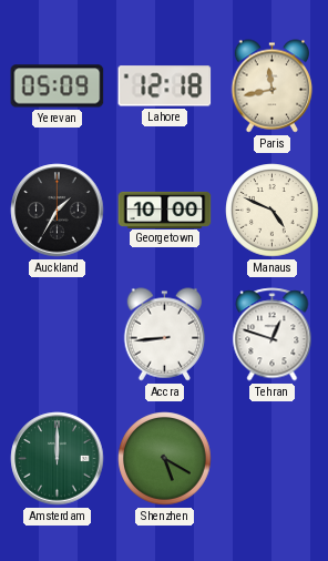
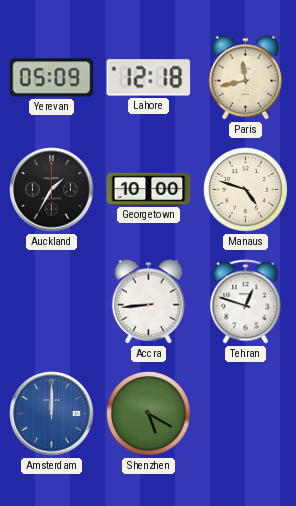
Manaus: 4:49 -> 4:48
Amsterdam dial: green -> blue
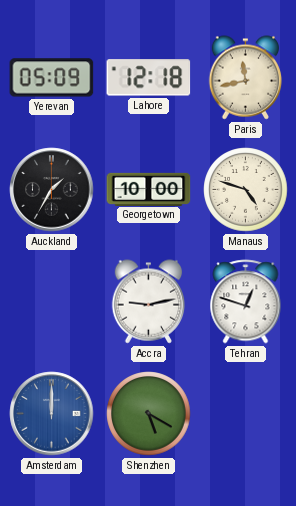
Accra: 8:44 -> 9:13
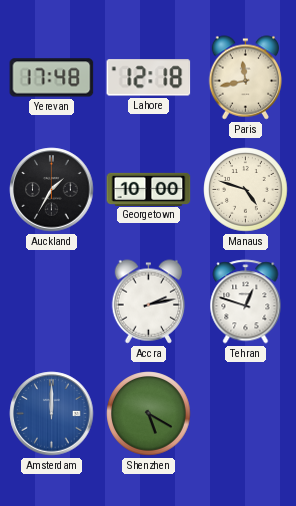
Yerevan: 05:09 -> 17:48
Accra: 9:13 -> 2:13
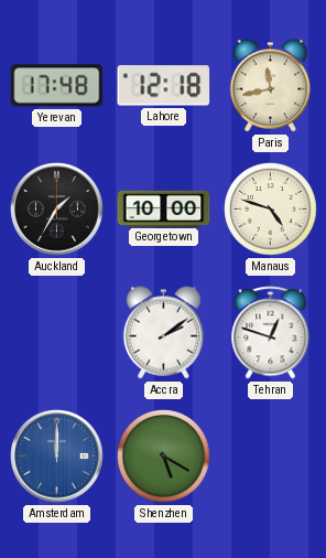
Accra: 2:13 -> 2:09
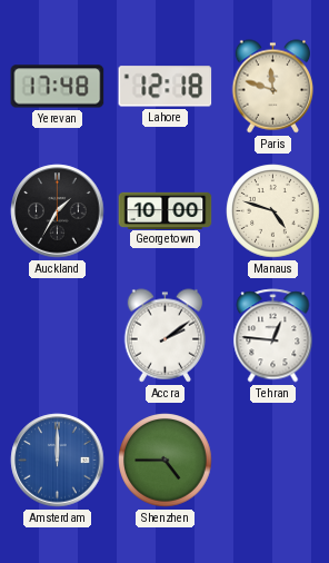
Paris: 11:43 -> 11:48
Tehran: 12:48 -> 12:46
Shenzhen: 5:20 -> 4:45
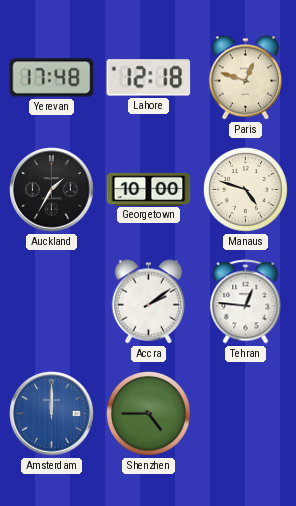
Paris: 11:48 -> 12:48
